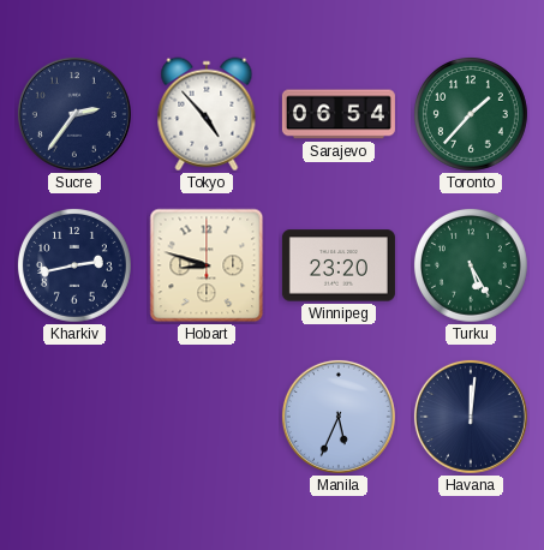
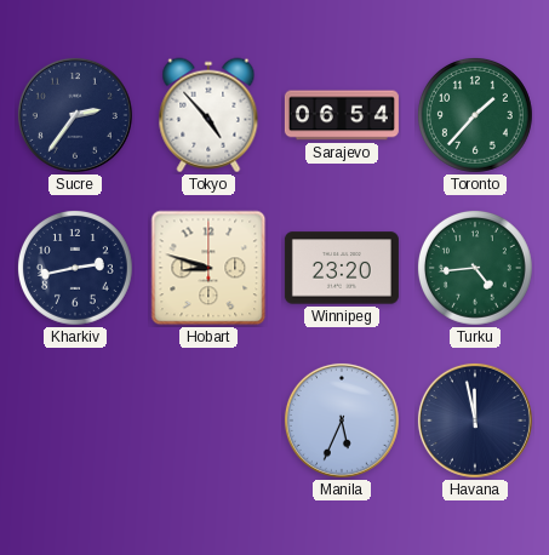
Turku: 5:25 -> 4:44
Havana: 12:01 -> 11:58
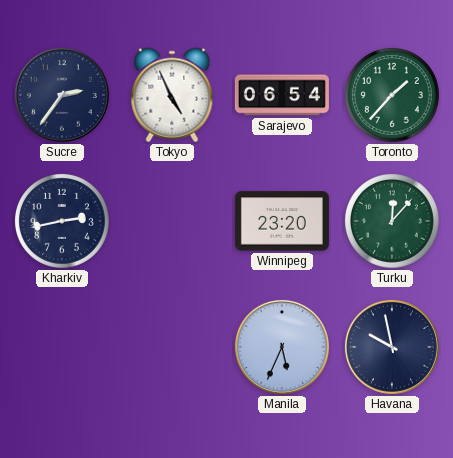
Tokyo: 4:53 -> 4:56
Hobart: 8:48 -> none
Turku: 4:44 -> 12:07
Havana: 11:58 -> 9:58
